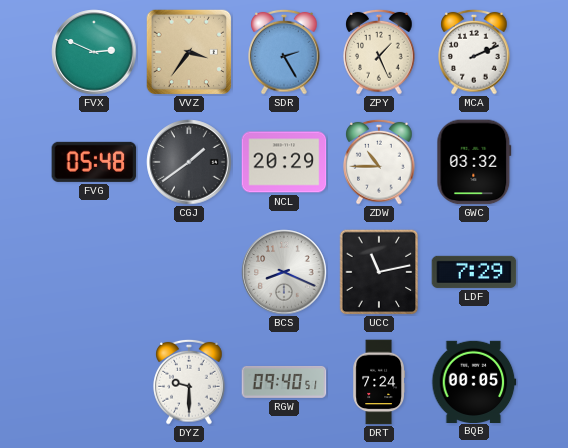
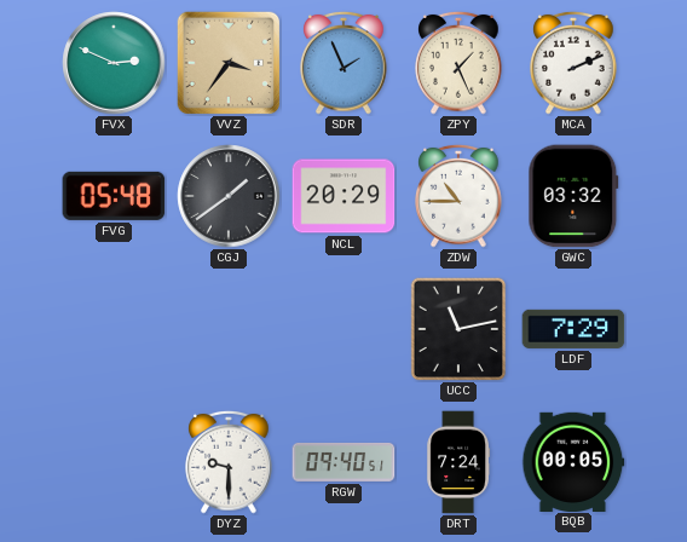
SDR: 2:25 -> 1:56
BCS: 8:19 -> none
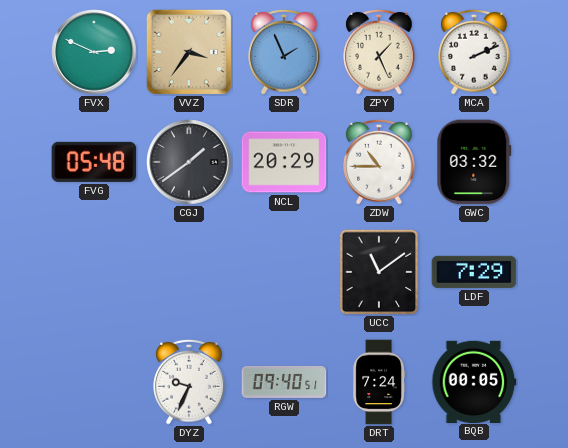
UCC: 11:13 -> 11:09
DYZ: 9:30 -> 9:34
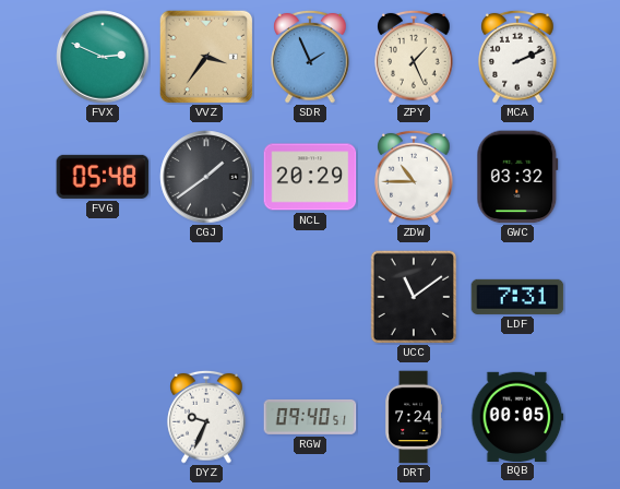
LDF: 7:29 -> 7:31
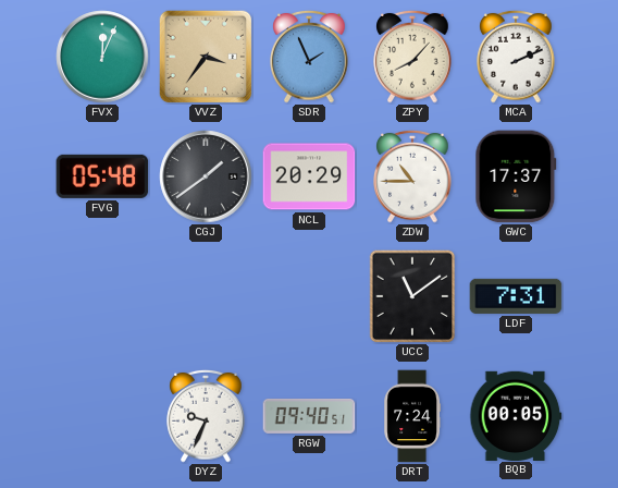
FVX: 2:49 -> 12:04
ZPY: 1:26 -> 8:07
GWC: 03:32 -> 17:37
